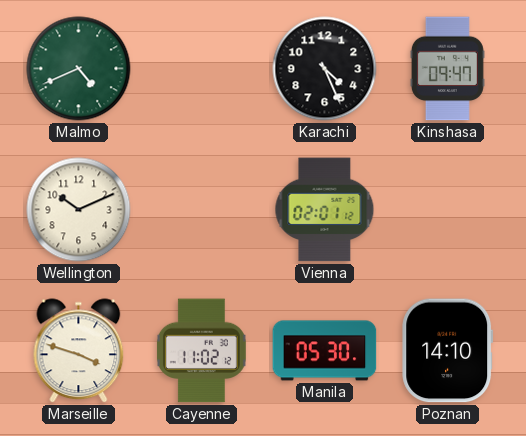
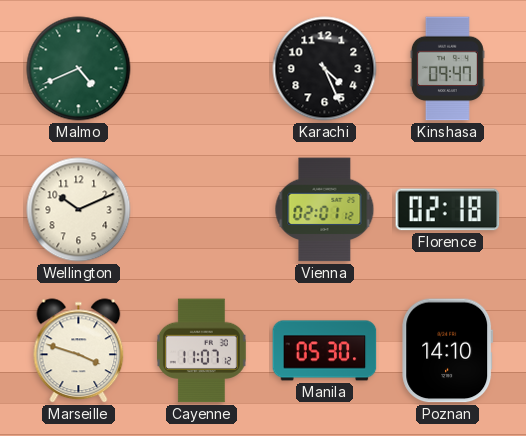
Florence: none -> 02:18
Cayenne: 11:02 -> 11:07
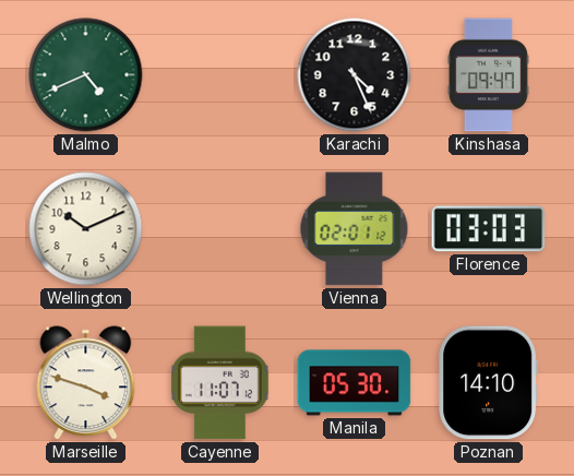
Florence: 02:18 -> 03:03
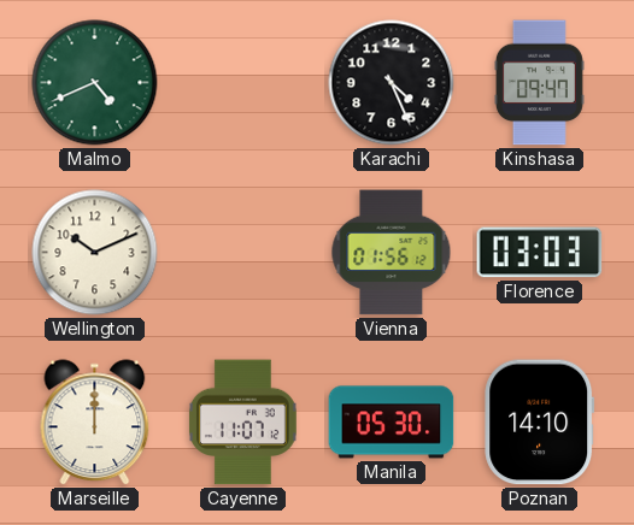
Vienna: 02:01 -> 01:56
Marseille: 3:48 -> 12:00
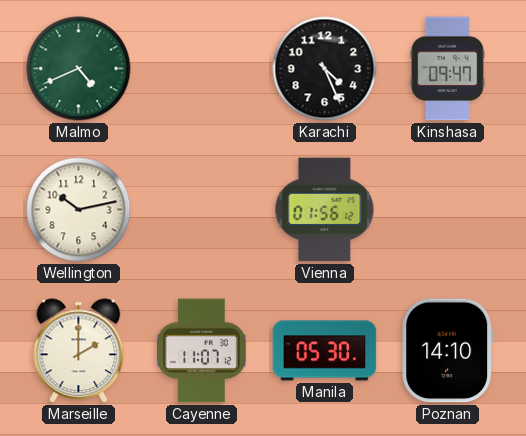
Wellington: 10:11 -> 10:13
Florence: 03:03 -> none
Marseille: 12:00 -> 2:00
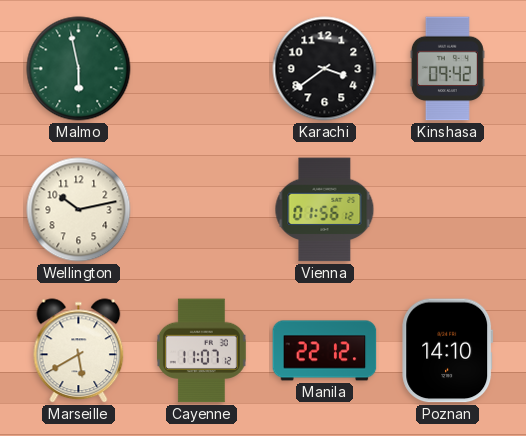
Malmo: 4:41 -> 5:58
Karachi: 4:26 -> 3:39
Kinshasa: 09:47 -> 09:42
Marseille: 2:00 -> 5:40
Manila: 05:30 -> 22:12
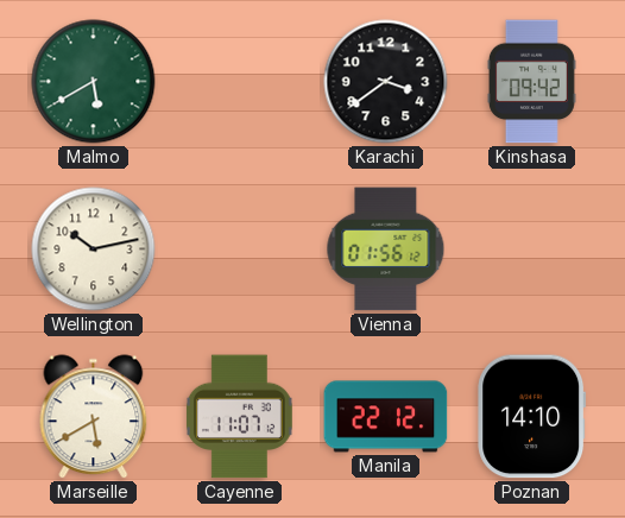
Malmo: 5:58 -> 5:40
